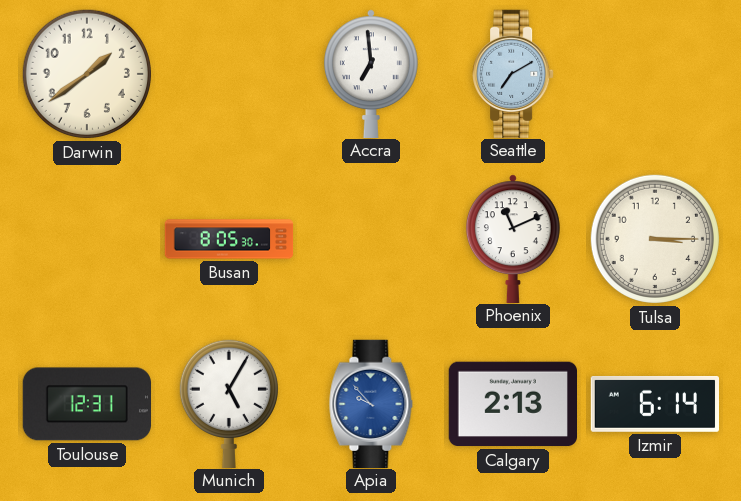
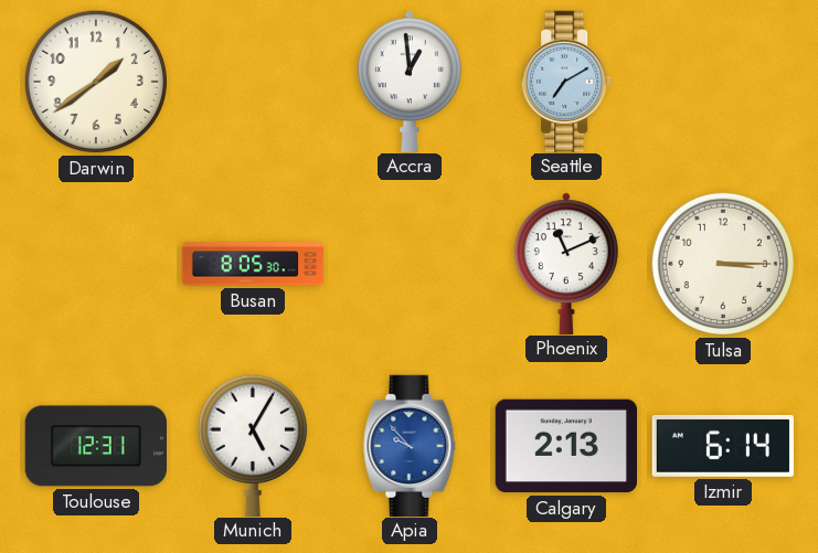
Accra: 6:59 -> 12:59
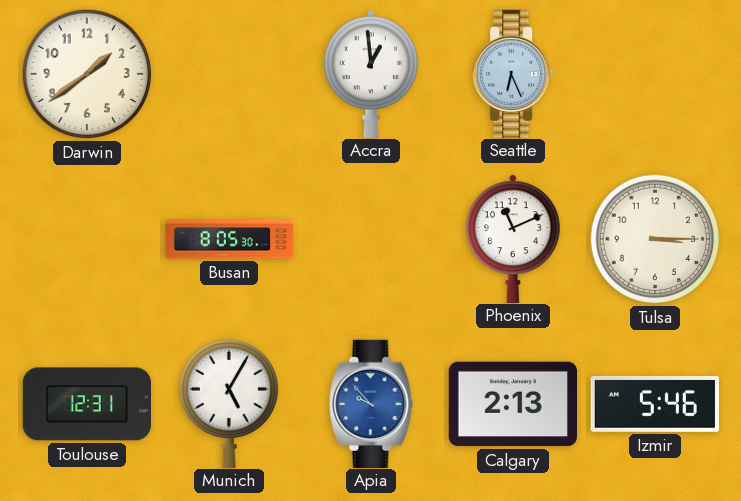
Seattle: 7:10 -> 6:26
Izmir: 6:14 -> 5:46
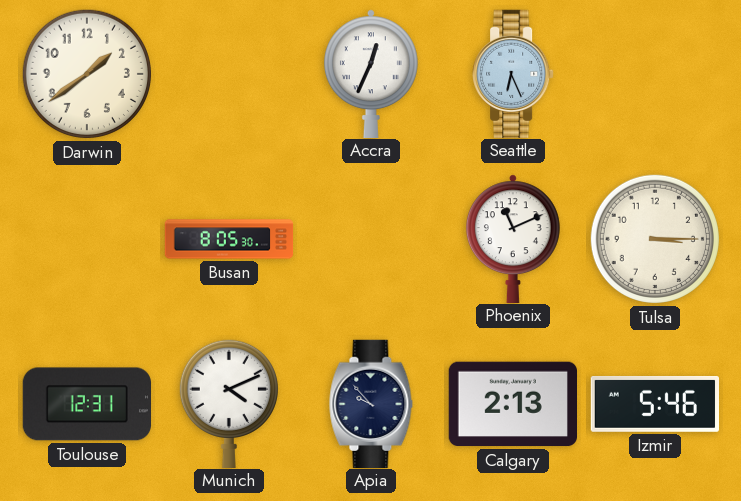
Accra: 12:59 -> 12:34
Munich: 5:05 -> 4:11
Apia dial: blue -> navy
